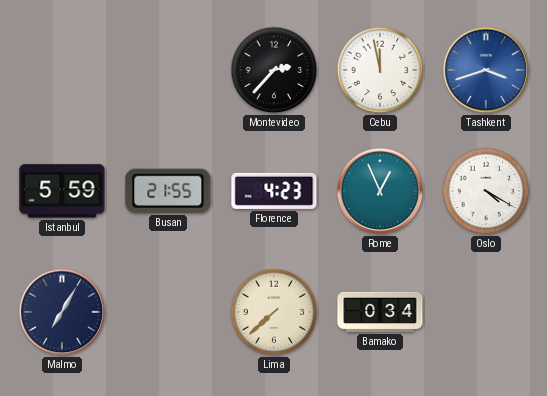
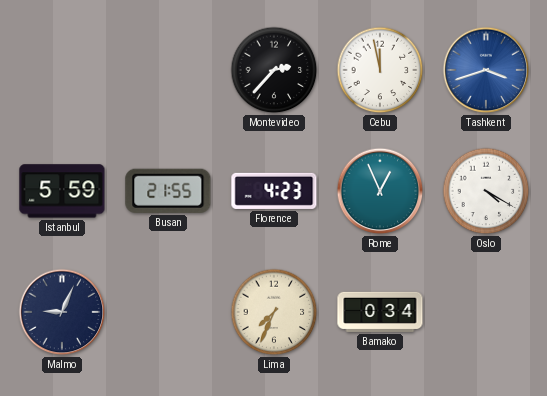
Malmo: 7:05 -> 9:04
Lima: 7:38 -> 7:34
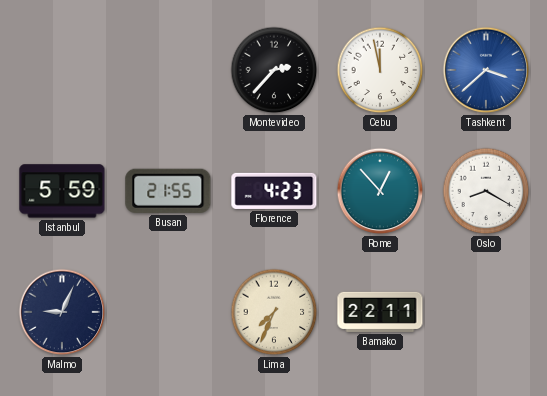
Tashkent: 3:42 -> 3:38
Rome: 12:56 -> 12:53
Oslo: 4:20 -> 8:20
Bamako: 0:34 -> 22:11
